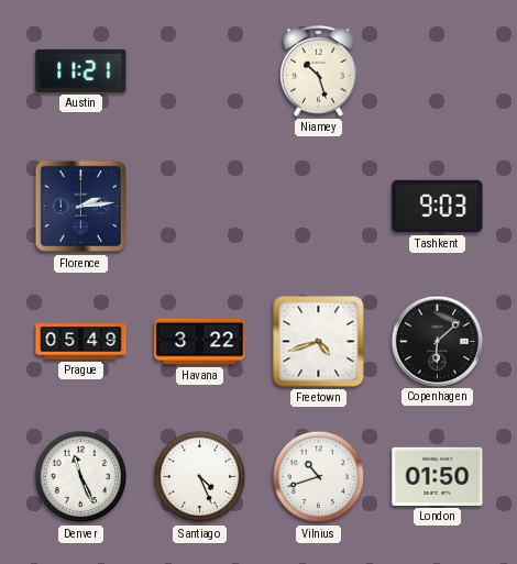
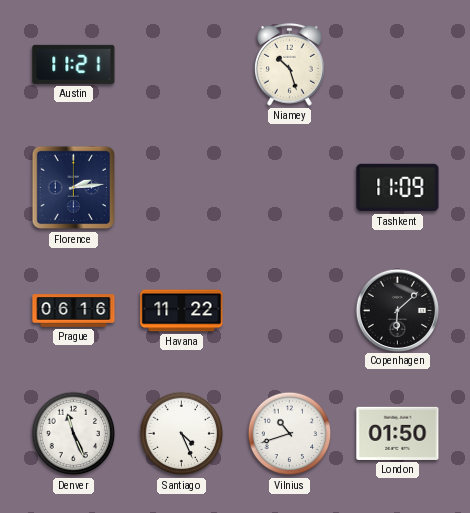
Tashkent: 9:03 -> 11:09
Prague: 05:49 -> 06:16
Havana: 3:22 -> 11:22
Freetown: 4:42 -> none
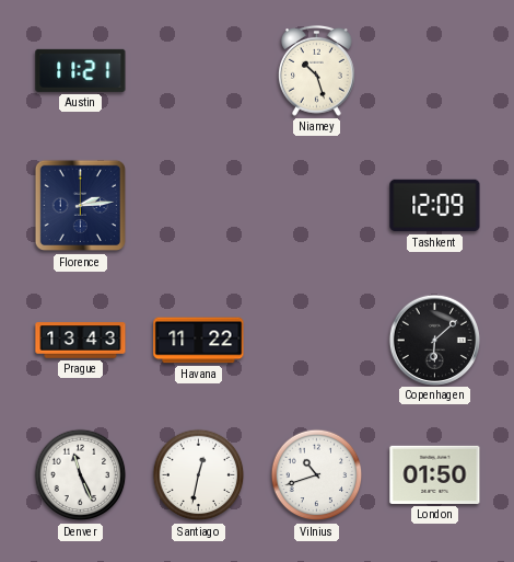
Tashkent: 11:09 -> 12:09
Prague: 06:16 -> 13:43
Santiago: 4:26 -> 12:32
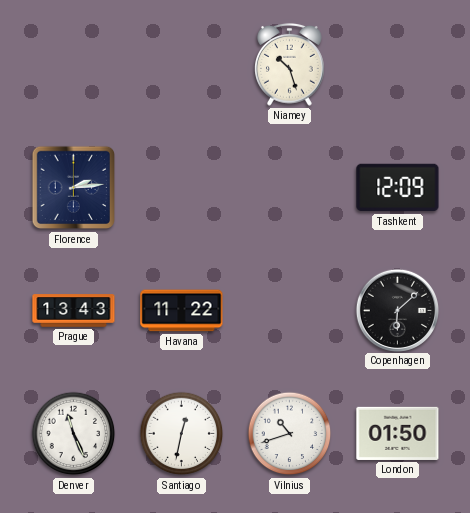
Austin: 11:21 -> none
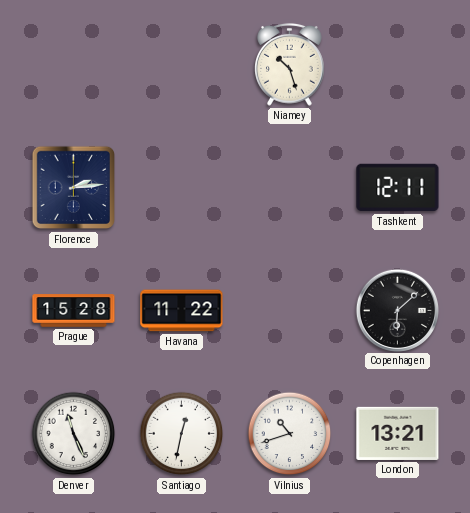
Tashkent: 12:09 -> 12:11
Prague: 13:43 -> 15:28
London: 01:50 -> 13:21
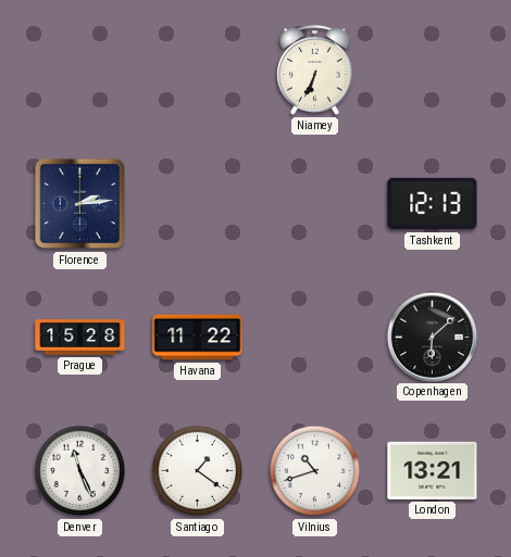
Niamey: 10:27 -> 6:34
Tashkent: 12:11 -> 12:13
Santiago: 12:32 -> 1:21
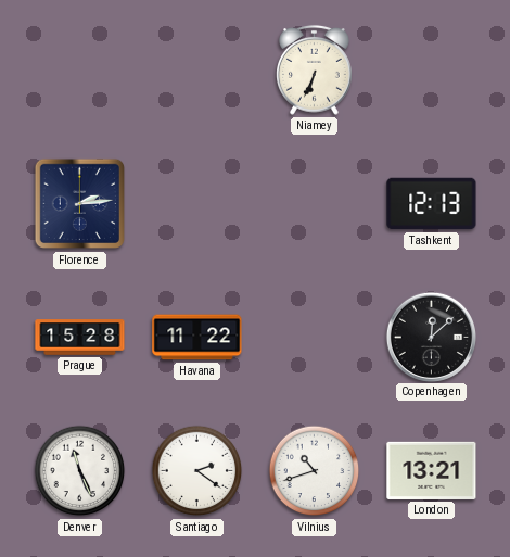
Copenhagen: 6:08 -> 12:08
Santiago: 1:21 -> 2:21
